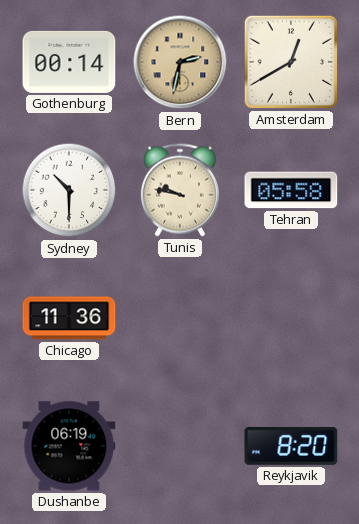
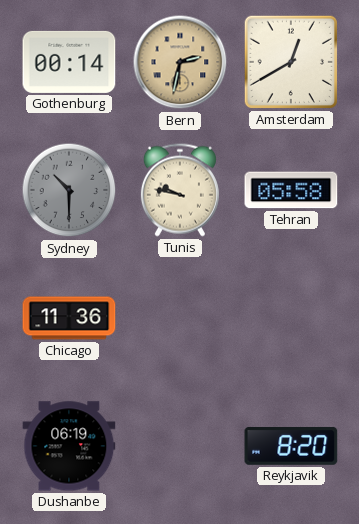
Sydney dial: white -> grey
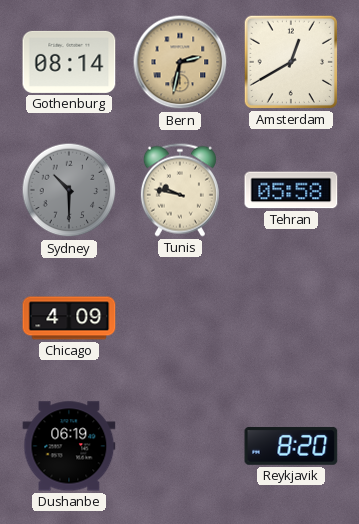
Gothenburg: 00:14 -> 08:14
Chicago: 11:36 -> 4:09
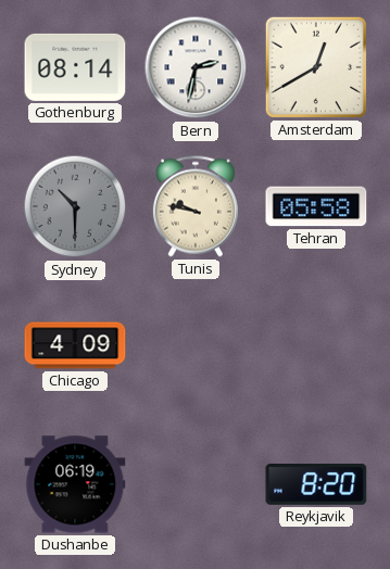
Bern dial: champagne -> white
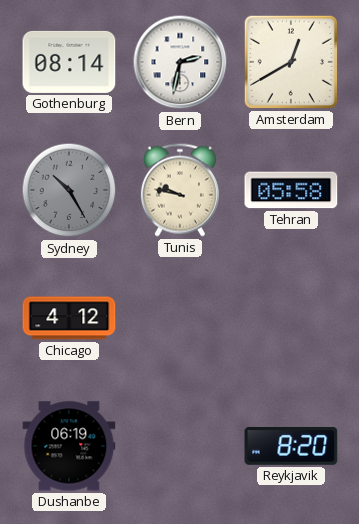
Sydney: 10:30 -> 10:25
Chicago: 4:09 -> 4:12
